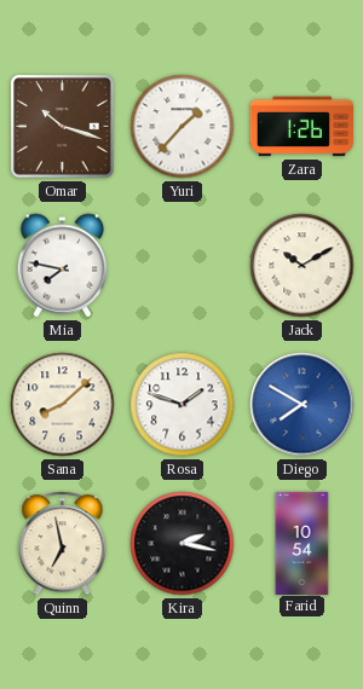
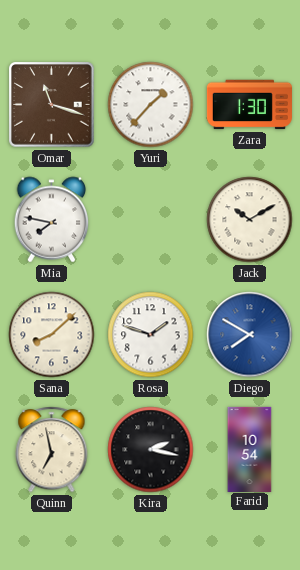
Omar: 10:18 -> 11:18
Zara: 1:26 -> 1:30
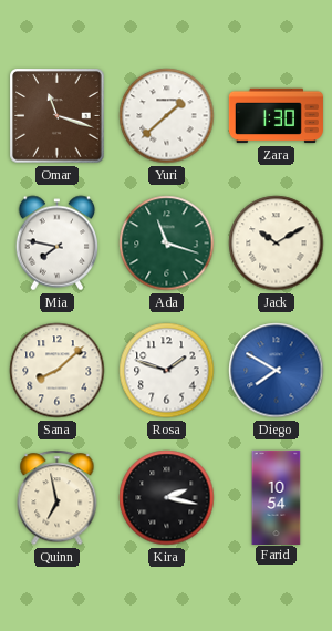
Yuri: 1:37 -> 1:38
Ada: none -> 11:18
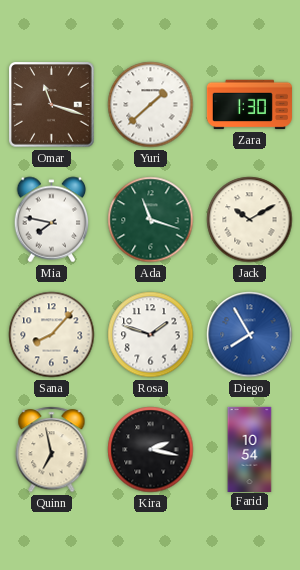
Sana: 8:08 -> 8:07
Diego: 7:50 -> 7:55
